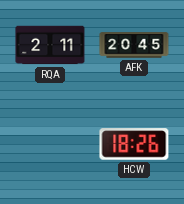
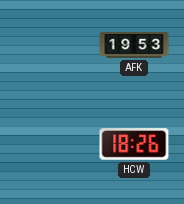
RQA: 2:11 -> none
AFK: 20:45 -> 19:53
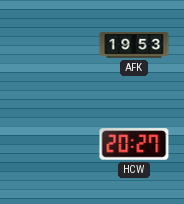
HCW: 18:26 -> 20:27
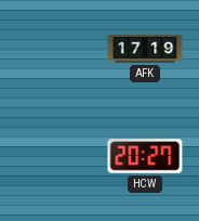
AFK: 19:53 -> 17:19
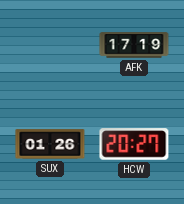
SUX: none -> 01:26
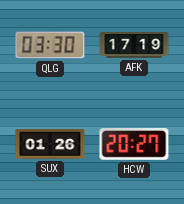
QLG: none -> 03:30
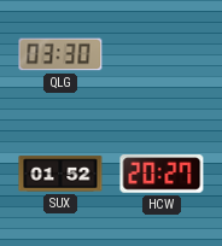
AFK: 17:19 -> none
SUX: 01:26 -> 01:52
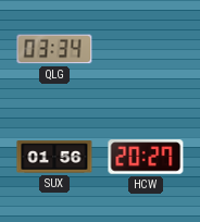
QLG: 03:30 -> 03:34
SUX: 01:52 -> 01:56
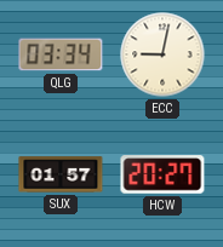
ECC: none -> 9:02
SUX: 01:56 -> 01:57
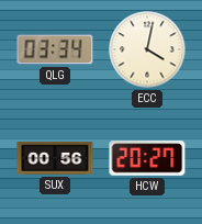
ECC: 9:02 -> 4:02
SUX: 01:57 -> 00:56
